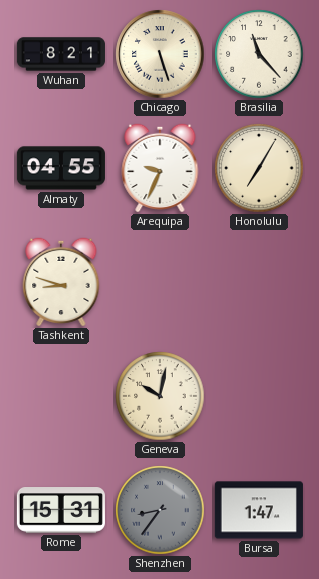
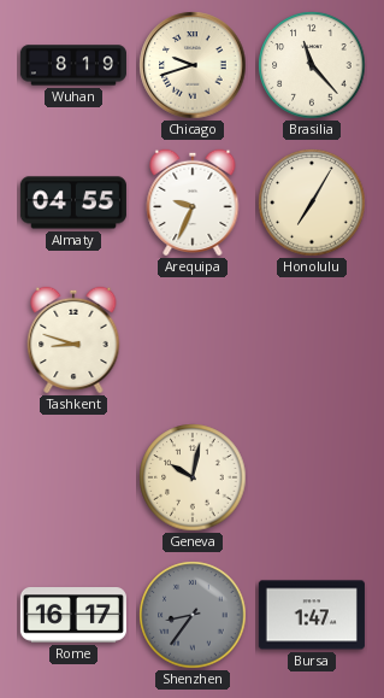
Wuhan: 8:21 -> 8:19
Chicago: 5:27 -> 9:42
Rome: 15:31 -> 16:17
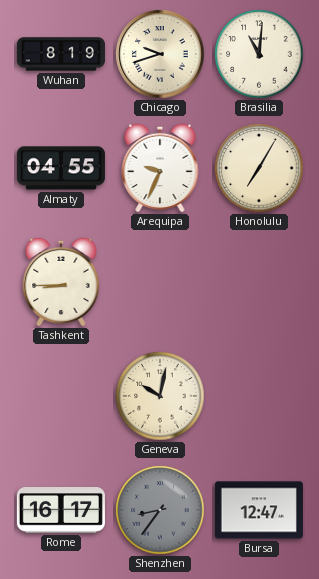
Brasilia: 11:23 -> 11:01
Tashkent: 8:48 -> 8:45
Bursa: 1:47 -> 12:47
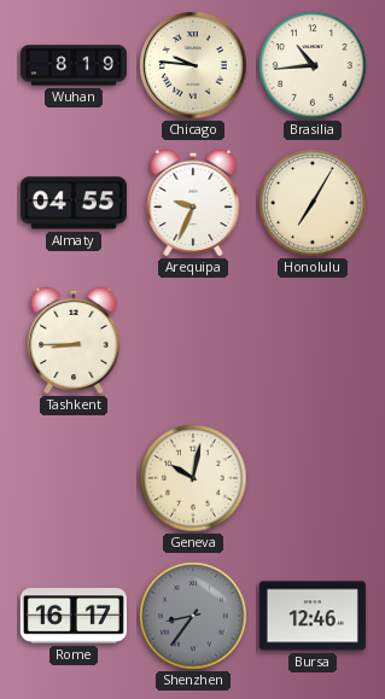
Chicago: 9:42 -> 9:46
Brasilia: 11:01 -> 10:44
Bursa: 12:47 -> 12:46
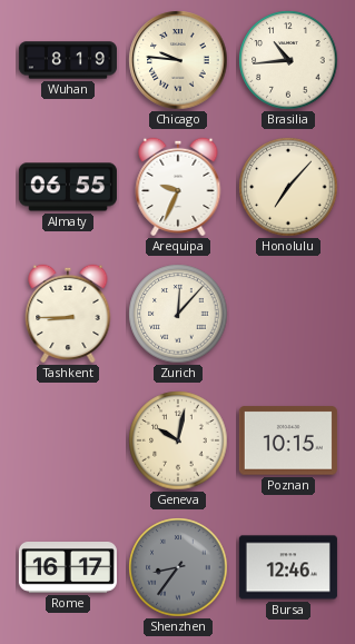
Almaty: 04:55 -> 06:55
Honolulu: 7:05 -> 7:07
Zurich: none -> 12:07
Poznan: none -> 10:15
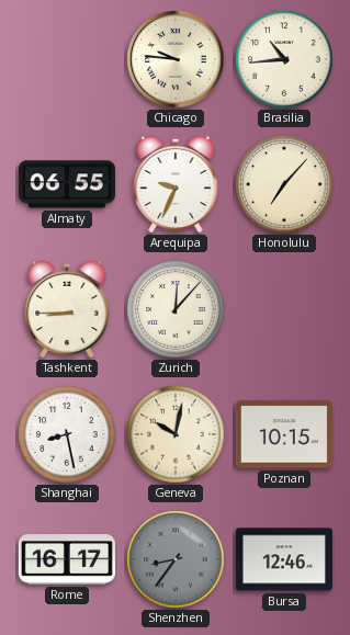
Wuhan: 8:19 -> none
Shanghai: none -> 8:28
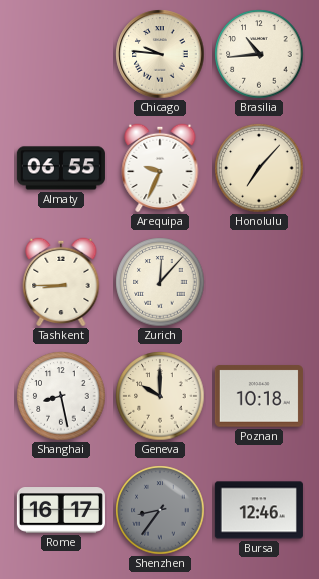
Geneva: 10:02 -> 10:00
Poznan: 10:15 -> 10:18
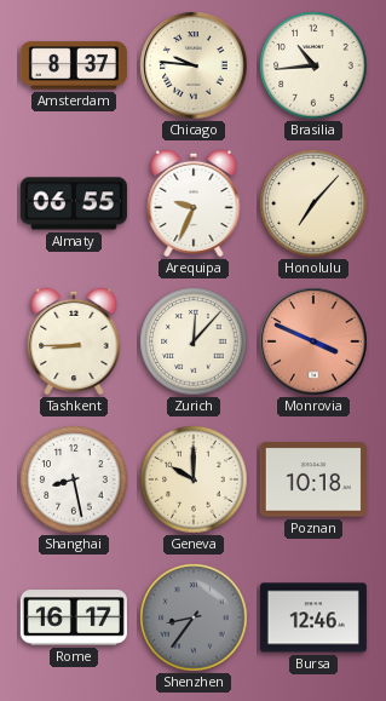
Amsterdam: none -> 8:37
Monrovia: none -> 3:49
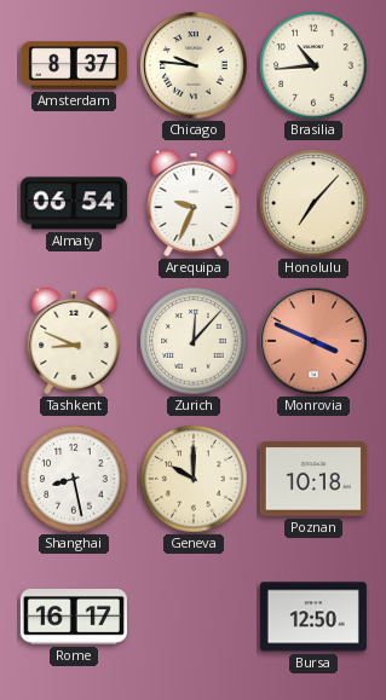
Almaty: 06:55 -> 06:54
Tashkent: 8:45 -> 8:49
Shenzhen: 8:36 -> none
Bursa: 12:46 -> 12:50
